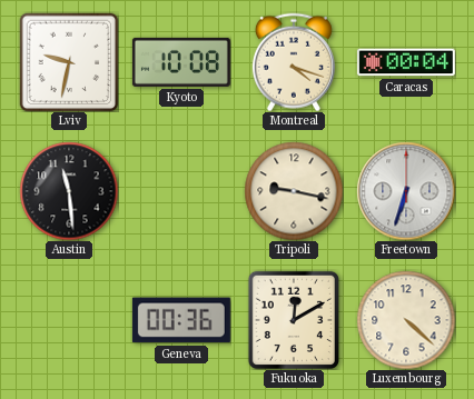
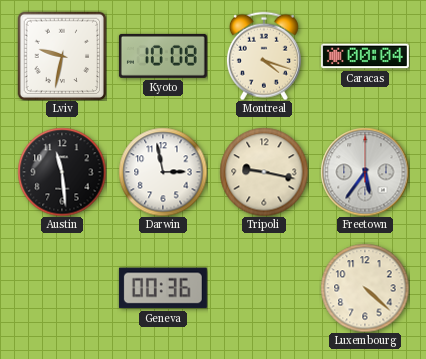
Darwin: none -> 2:58
Freetown: 6:33 -> 5:36
Fukuoka: 12:10 -> none
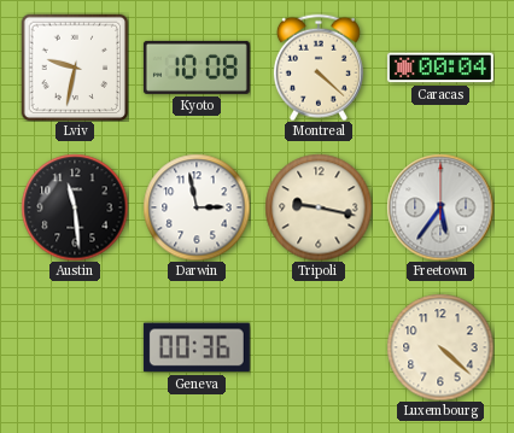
Montreal: 4:18 -> 4:22
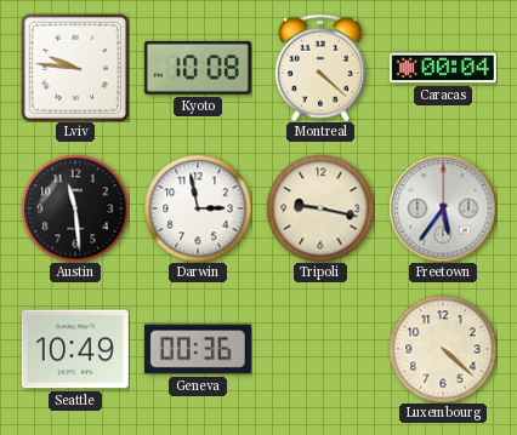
Lviv: 9:32 -> 9:46
Seattle: none -> 10:49
